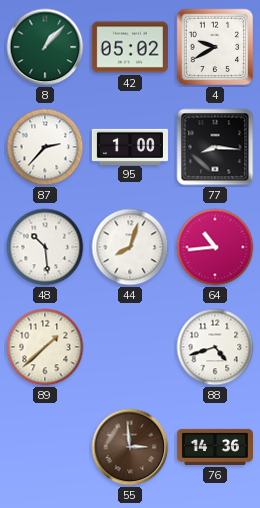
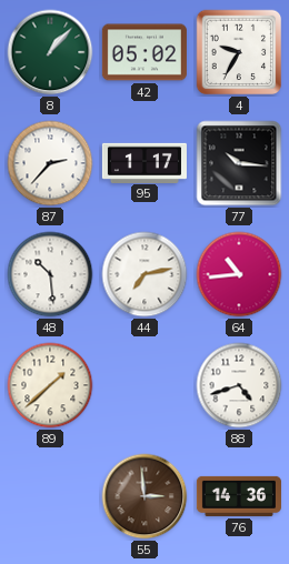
4: 9:40 -> 9:35
95: 1:00 -> 1:17
77: 8:16 -> 10:16
44: 8:03 -> 7:13
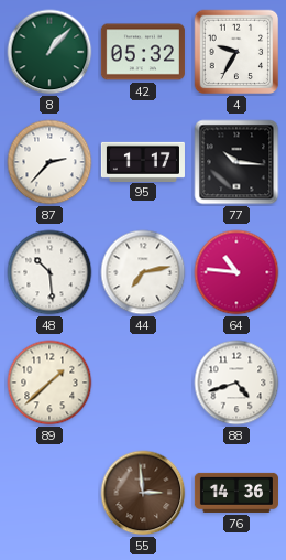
42: 05:02 -> 05:32
64: 10:44 -> 10:46
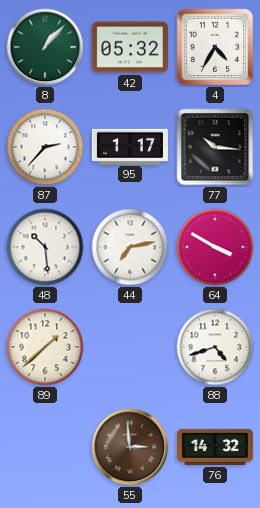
4: 9:35 -> 4:35
64: 10:46 -> 3:50
76: 14:36 -> 14:32
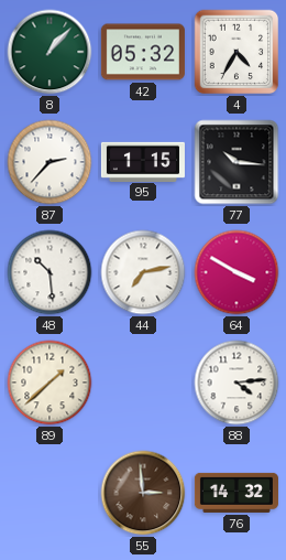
95: 1:17 -> 1:15
88: 4:42 -> 4:14
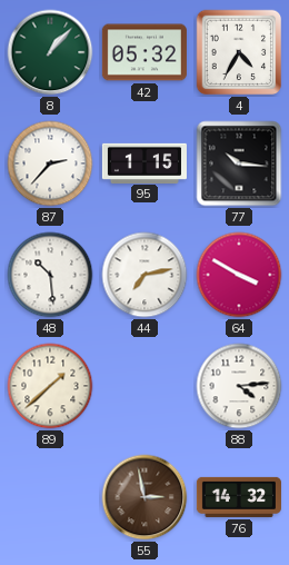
55: 2:59 -> 2:58
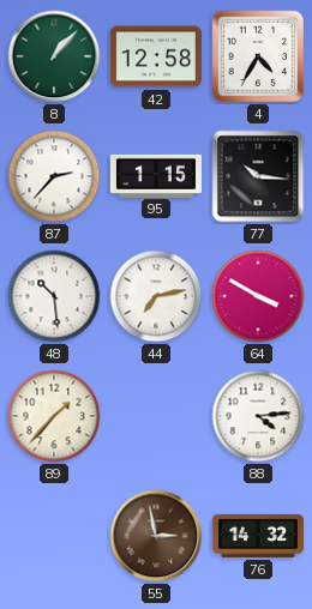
42: 05:32 -> 12:58
89: 1:38 -> 1:37
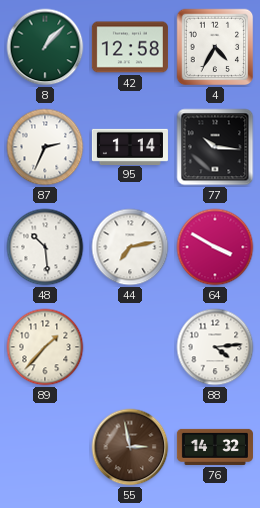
87: 2:37 -> 2:34
95: 1:15 -> 1:14
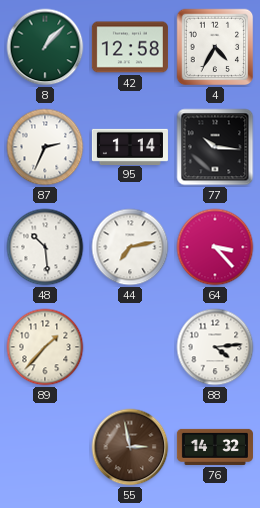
64: 3:50 -> 3:23
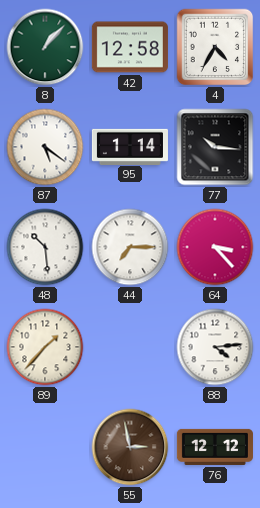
87: 2:34 -> 5:21
44: 7:13 -> 7:15
76: 14:32 -> 12:12
